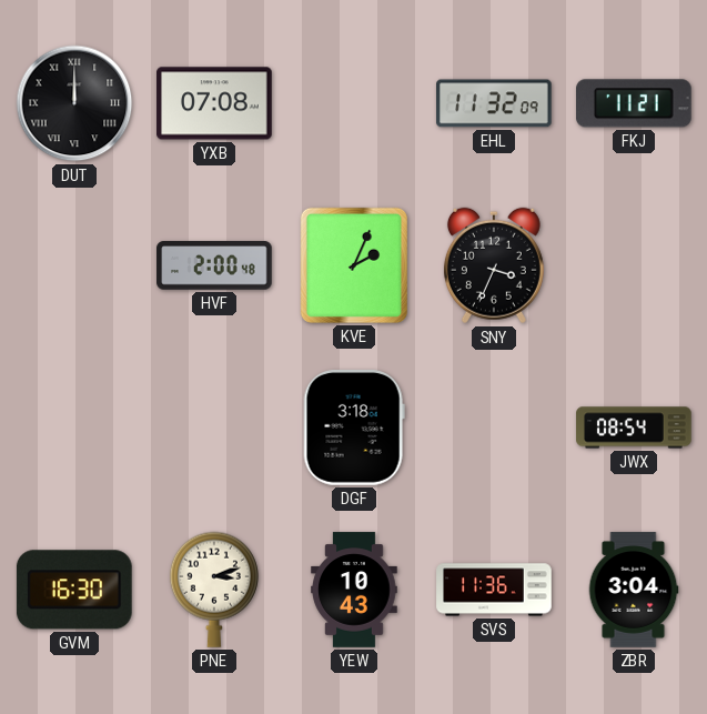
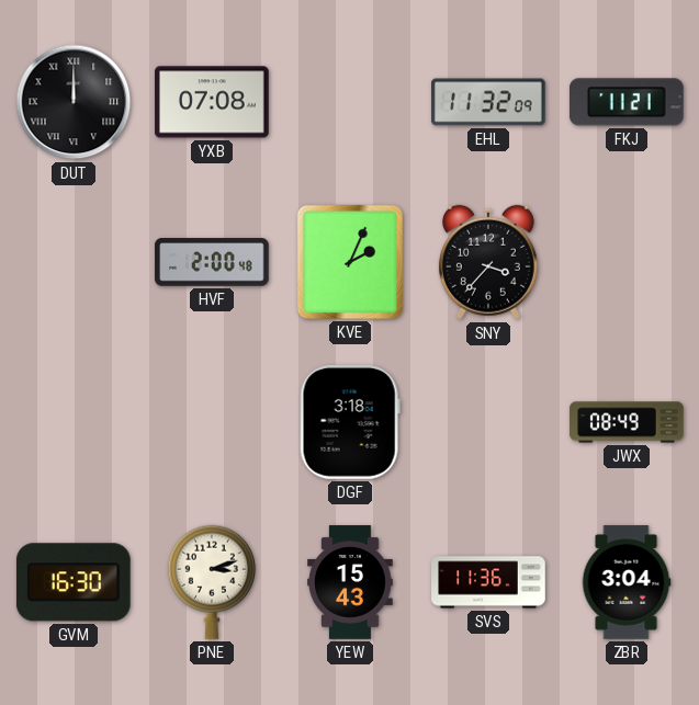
SNY: 3:34 -> 3:37
JWX: 08:54 -> 08:49
YEW: 10:43 -> 15:43
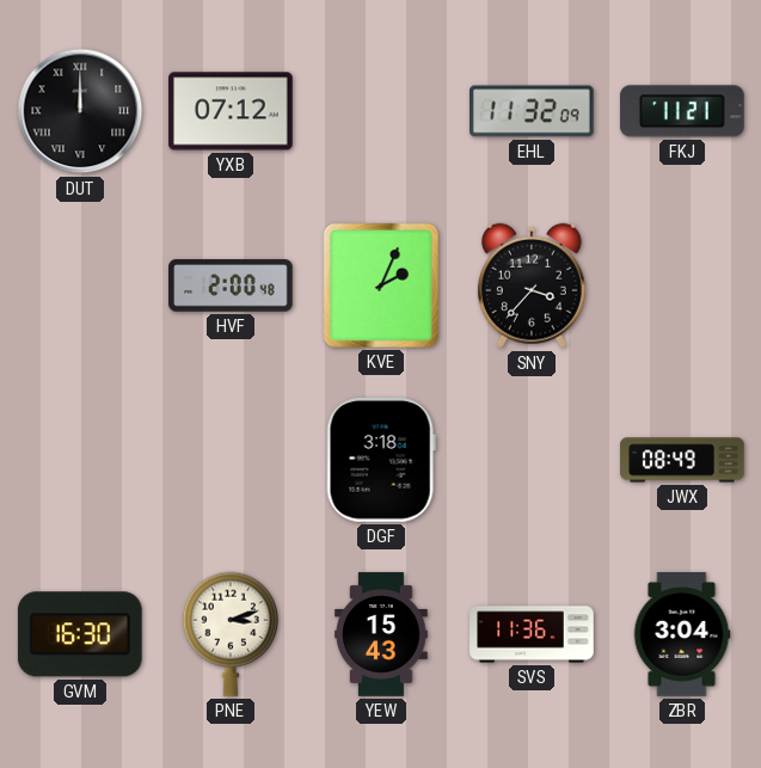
YXB: 07:08 -> 07:12
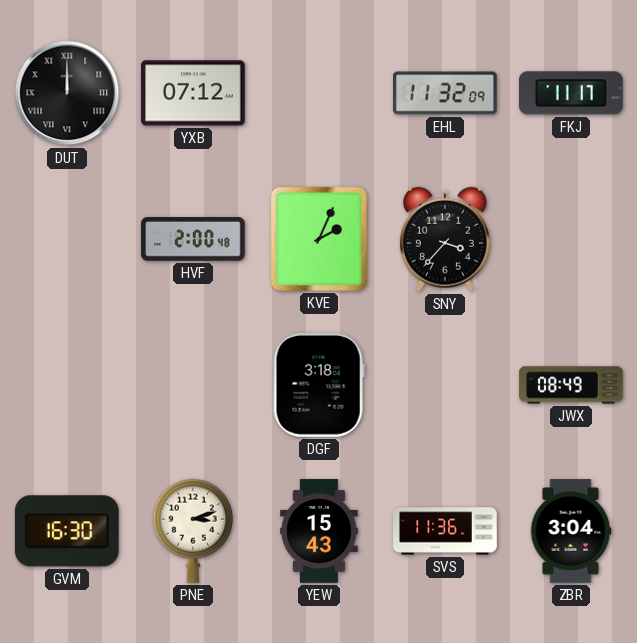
FKJ: 11:21 -> 11:17
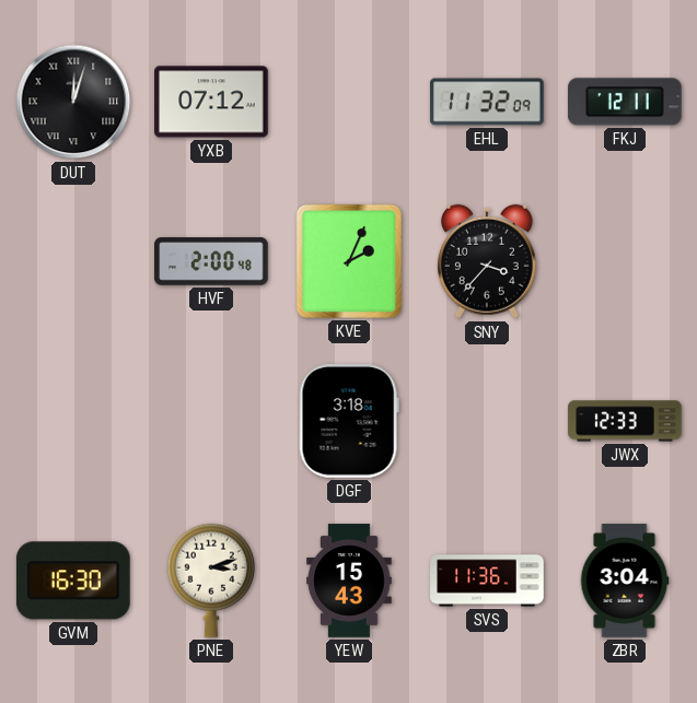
DUT: 12:00 -> 12:03
FKJ: 11:17 -> 12:11
JWX: 08:49 -> 12:33
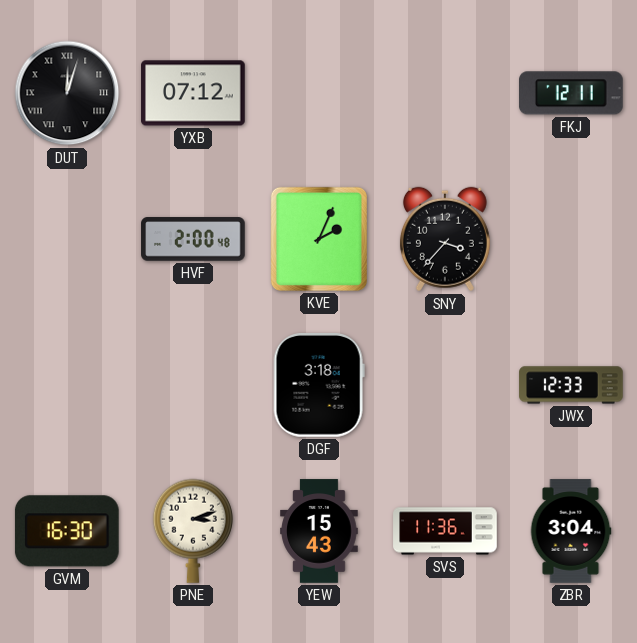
EHL: 11:32 -> none
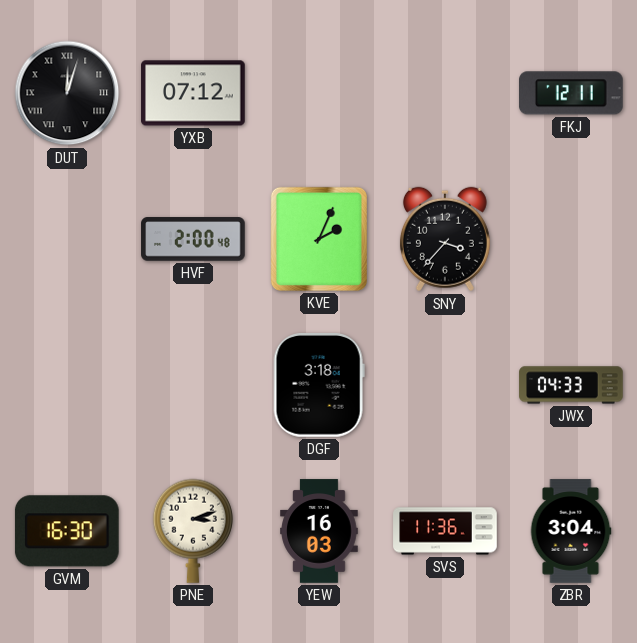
JWX: 12:33 -> 04:33
YEW: 15:43 -> 16:03
